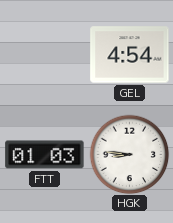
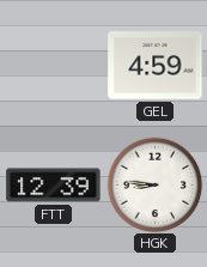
GEL: 4:54 -> 4:59
FTT: 01:03 -> 12:39
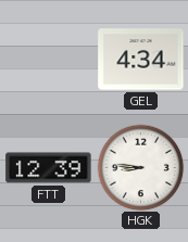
GEL: 4:59 -> 4:34
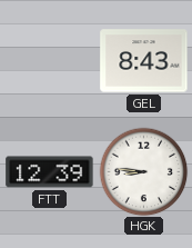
GEL: 4:34 -> 8:43
